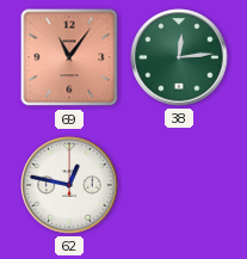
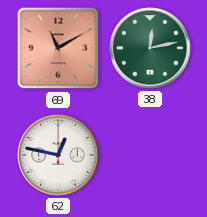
69: 11:06 -> 11:10
38: 12:14 -> 12:13
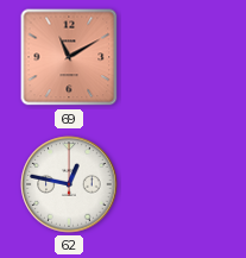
38: 12:13 -> none
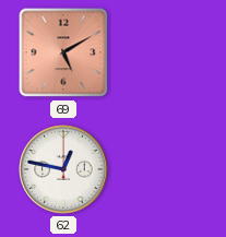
69: 11:10 -> 5:10
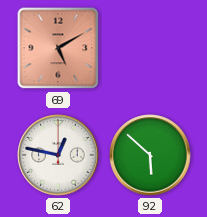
92: none -> 5:52
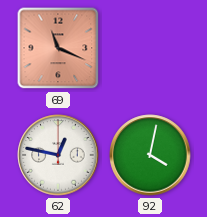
69: 5:10 -> 11:19
92: 5:52 -> 4:02
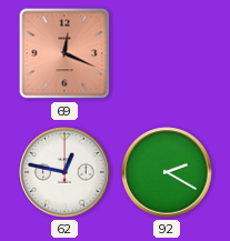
69: 11:19 -> 12:19
92: 4:02 -> 2:20
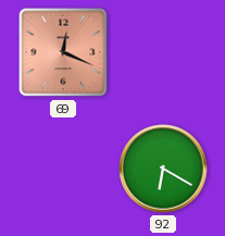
62: 12:47 -> none
92: 2:20 -> 6:20
